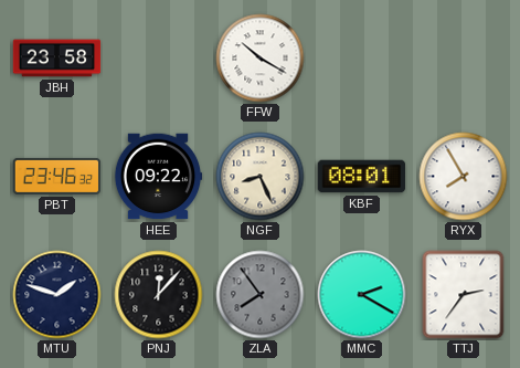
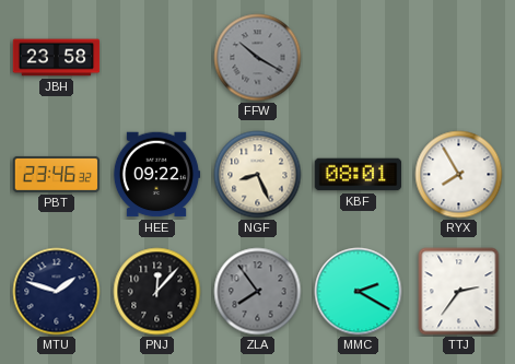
FFW dial: white -> grey
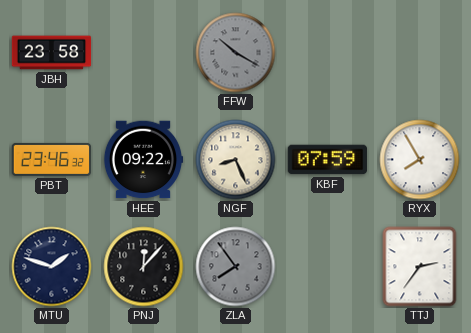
KBF: 08:01 -> 07:59
MMC: 2:20 -> none
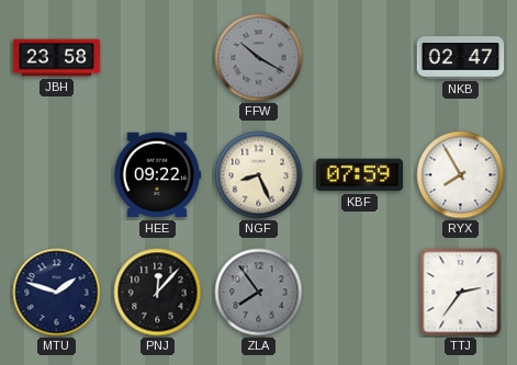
NKB: none -> 02:47
PBT: 23:46 -> none
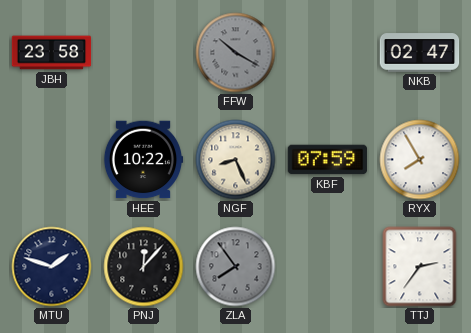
HEE: 09:22 -> 10:22
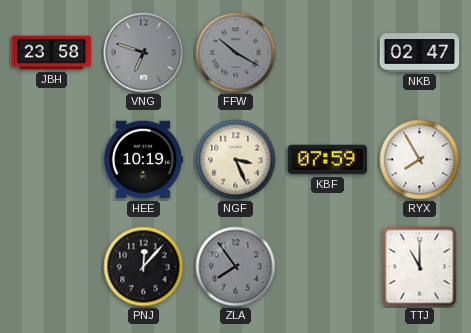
VNG: none -> 6:48
HEE: 10:22 -> 10:19
NGF: 8:26 -> 3:26
MTU: 1:48 -> none
TTJ: 2:36 -> 11:00
